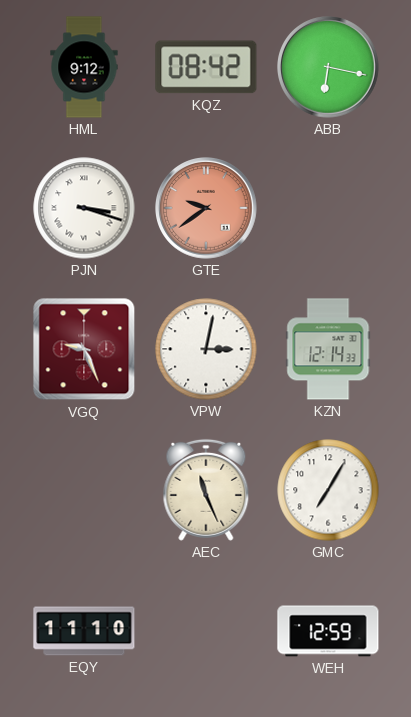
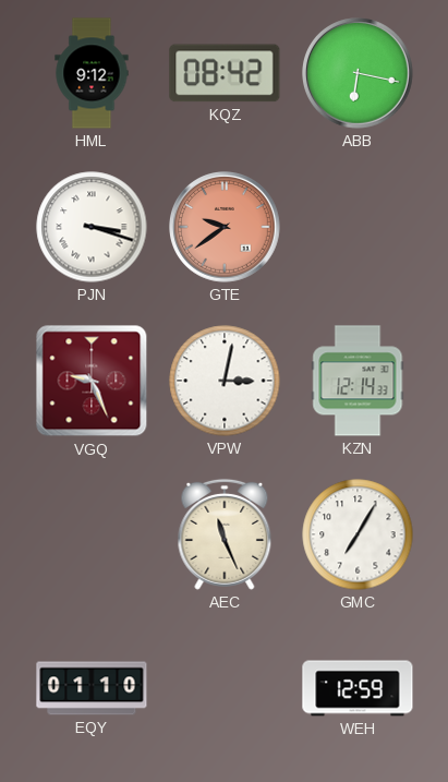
EQY: 11:10 -> 01:10
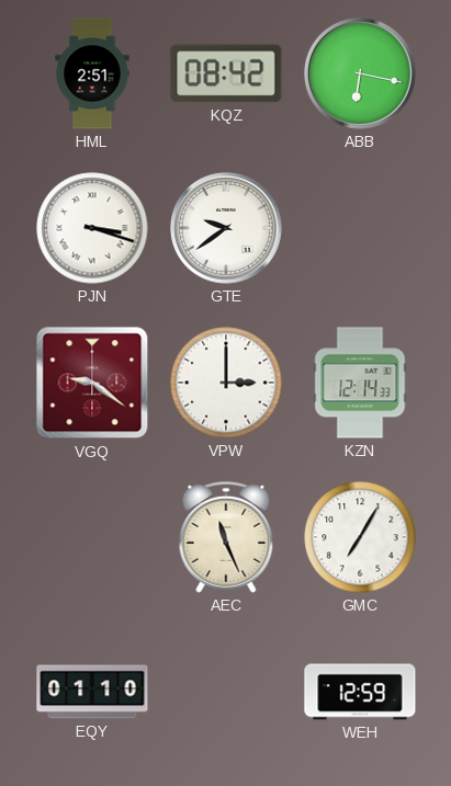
HML: 9:12 -> 2:51
GTE dial: salmon -> white
VGQ: 9:26 -> 9:21
VPW: 3:02 -> 3:00
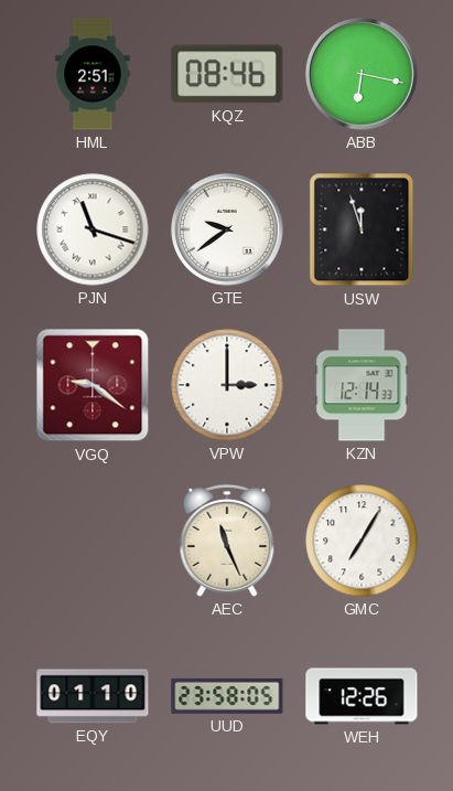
KQZ: 08:42 -> 08:46
PJN: 3:18 -> 11:18
USW: none -> 11:57
UUD: none -> 23:58
WEH: 12:59 -> 12:26
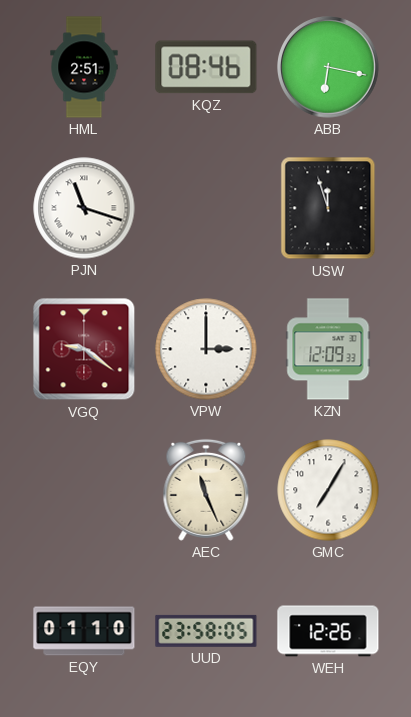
GTE: 9:39 -> none
KZN: 12:14 -> 12:09
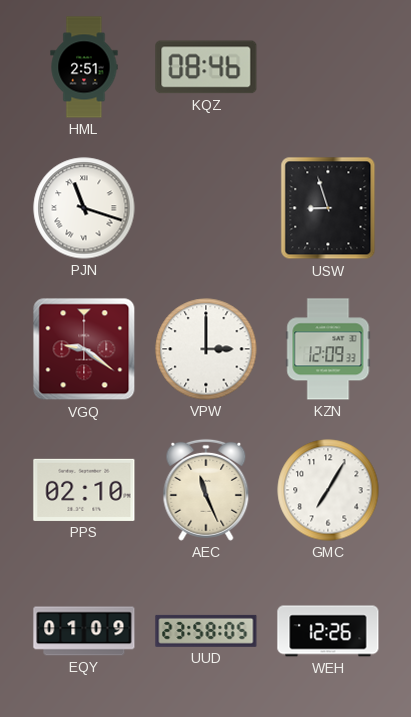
ABB: 6:17 -> none
USW: 11:57 -> 8:57
PPS: none -> 02:10
EQY: 01:10 -> 01:09
